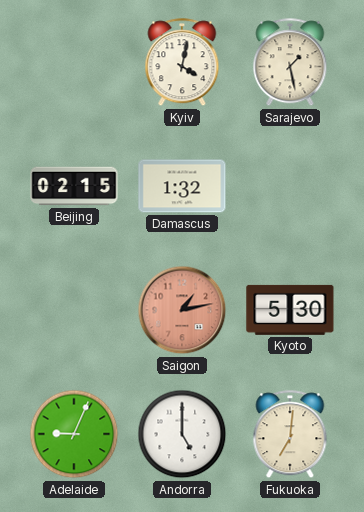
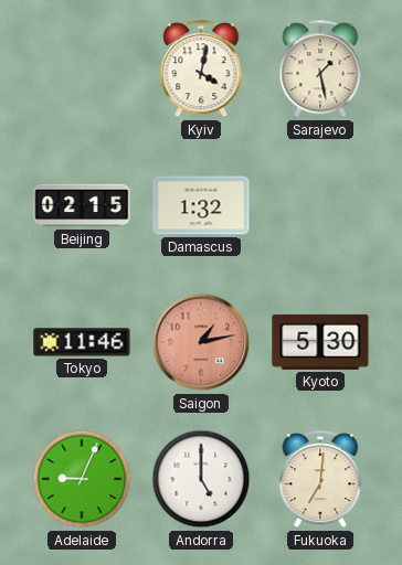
Tokyo: none -> 11:46
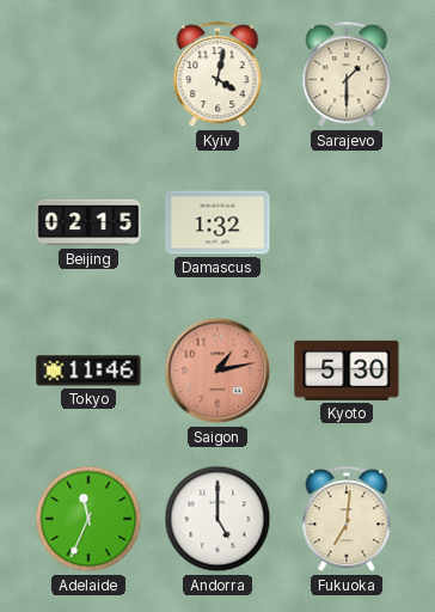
Sarajevo: 1:28 -> 1:30
Adelaide: 9:04 -> 11:34
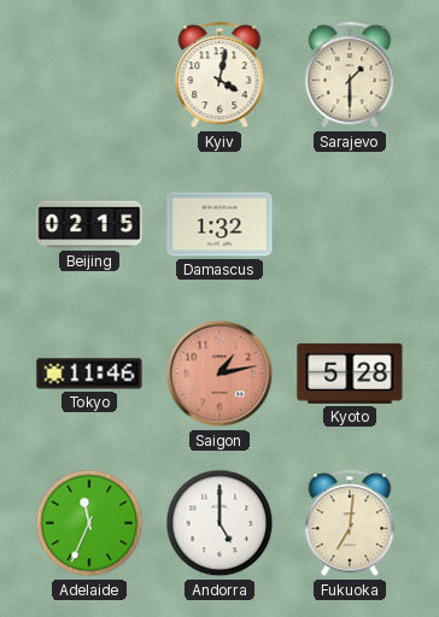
Kyoto: 5:30 -> 5:28
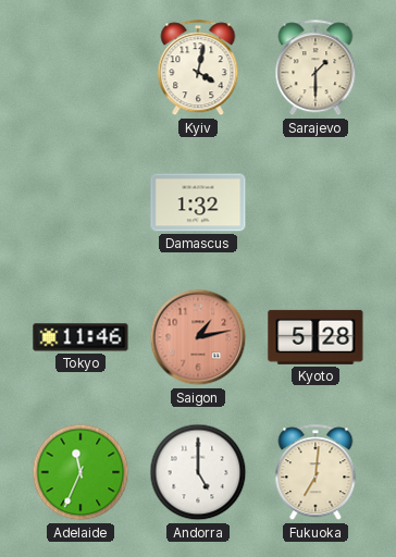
Beijing: 02:15 -> none
